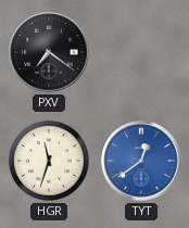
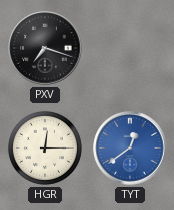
PXV: 7:21 -> 7:18
HGR: 11:33 -> 12:15
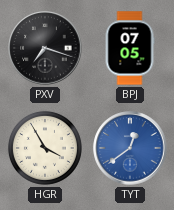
BPJ: none -> 07:05
HGR: 12:15 -> 3:55
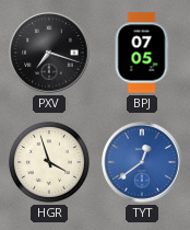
HGR: 3:55 -> 3:57
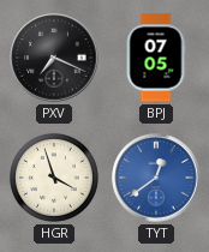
PXV: 7:18 -> 7:19
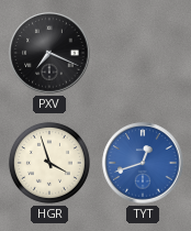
BPJ: 07:05 -> none
TYT: 12:39 -> 12:42
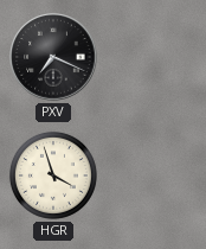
TYT: 12:42 -> none
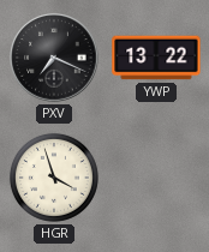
YWP: none -> 13:22
